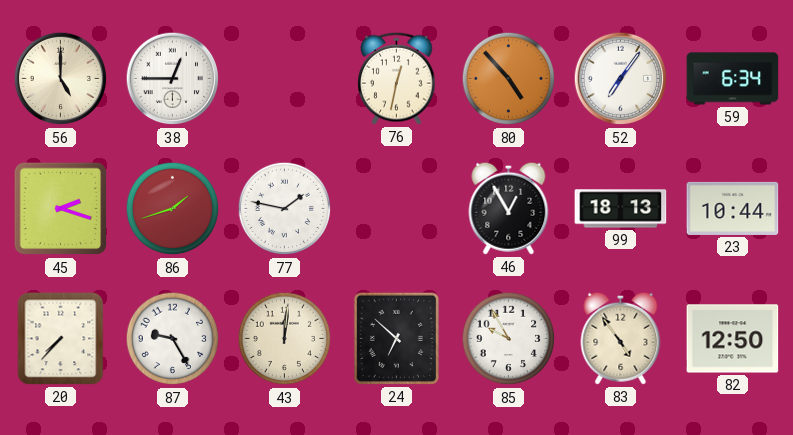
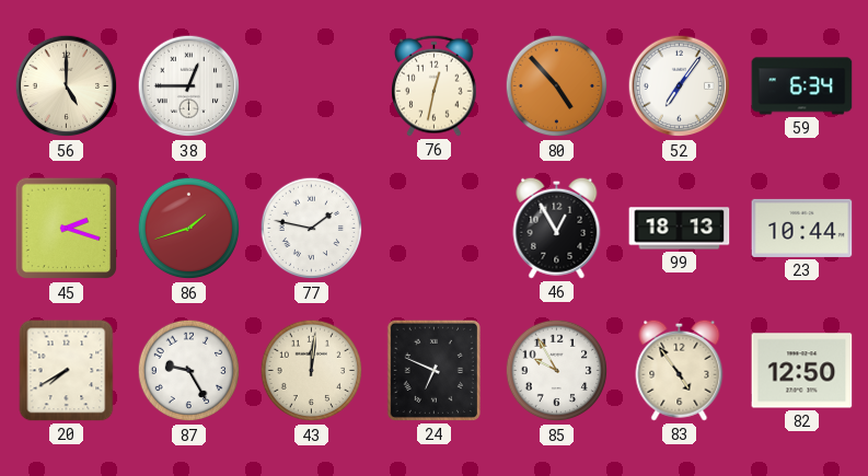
20: 7:37 -> 7:40
24: 6:52 -> 6:49
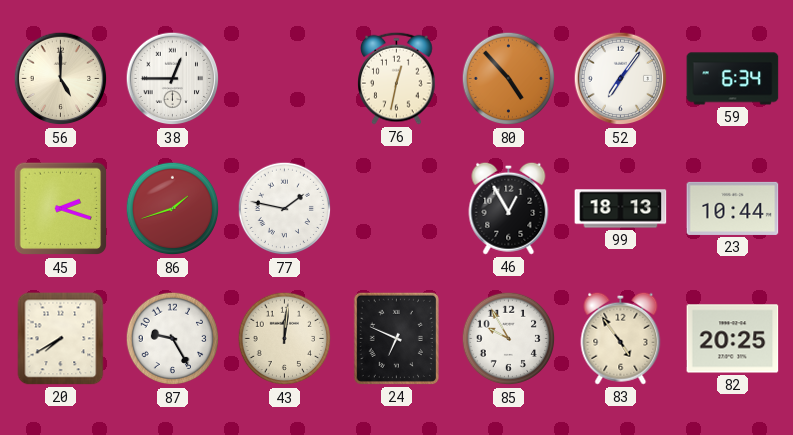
82: 12:50 -> 20:25
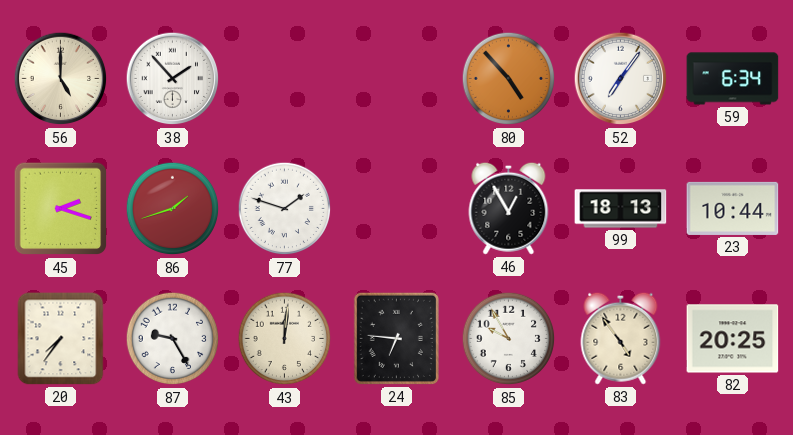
38: 12:45 -> 1:53
76: 12:32 -> none
77: 1:47 -> 1:48
20: 7:40 -> 7:36
24: 6:49 -> 6:46
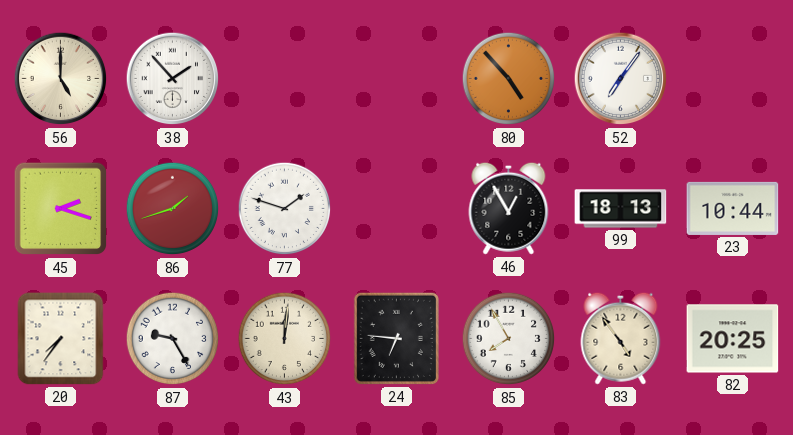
59: 6:34 -> none
85: 9:55 -> 7:55
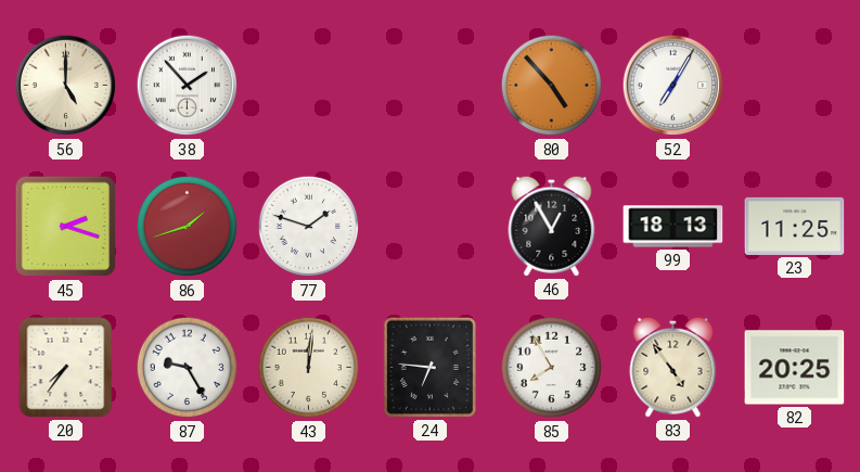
52: 7:06 -> 7:05
23: 10:44 -> 11:25
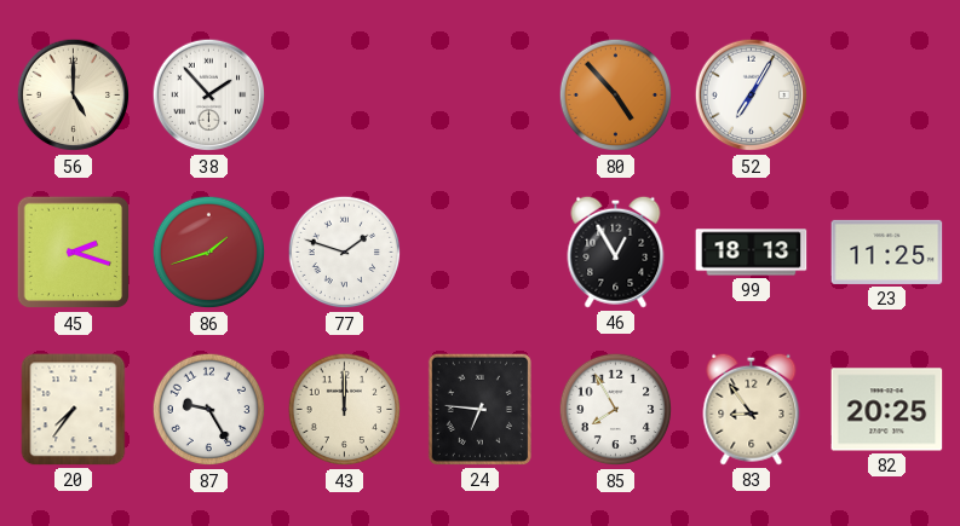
43: 12:01 -> 12:00
83: 4:54 -> 8:54
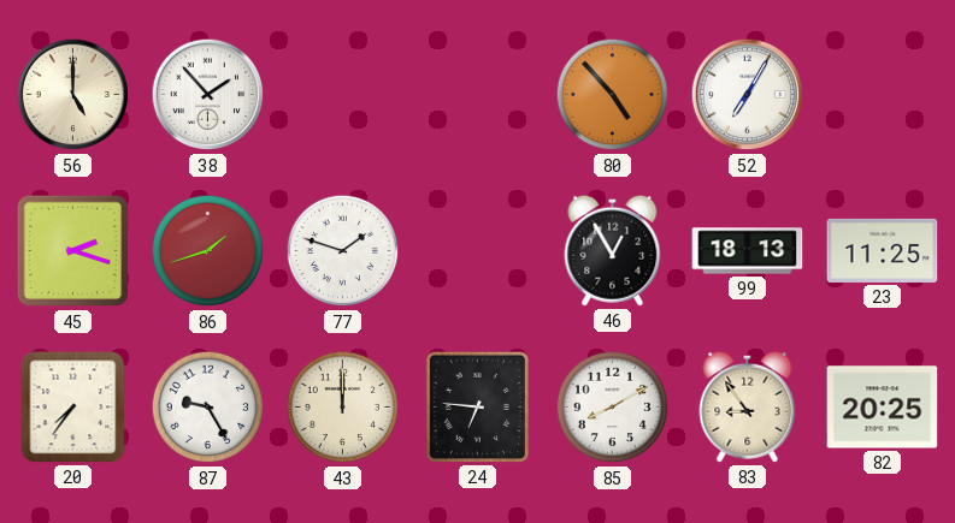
85: 7:55 -> 8:10
